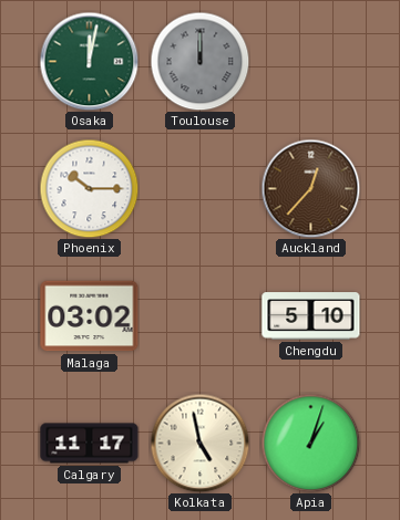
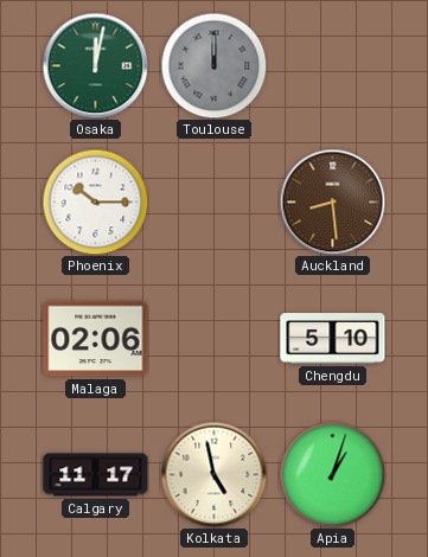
Auckland: 12:37 -> 8:29
Malaga: 03:02 -> 02:06
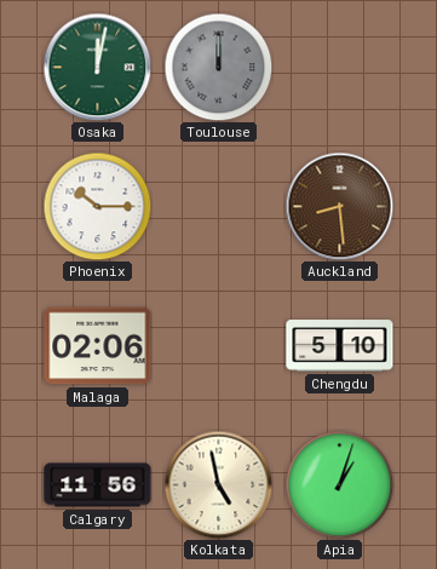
Calgary: 11:17 -> 11:56
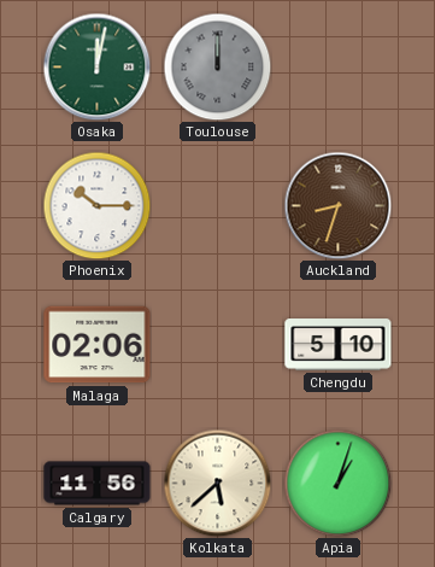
Auckland: 8:29 -> 8:33
Kolkata: 4:58 -> 5:38
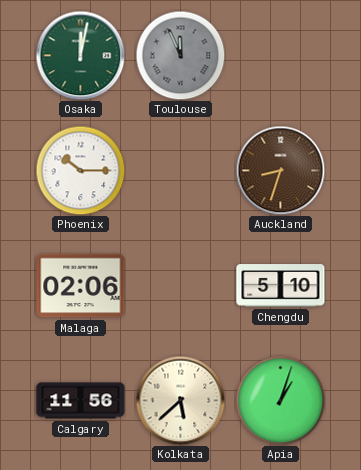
Toulouse: 12:00 -> 11:56
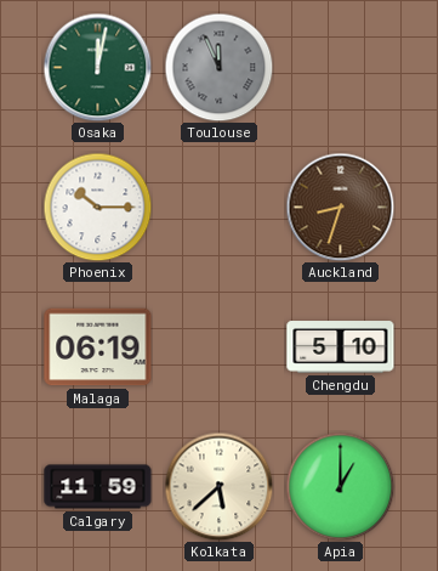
Malaga: 02:06 -> 06:19
Calgary: 11:56 -> 11:59
Apia: 1:03 -> 1:00
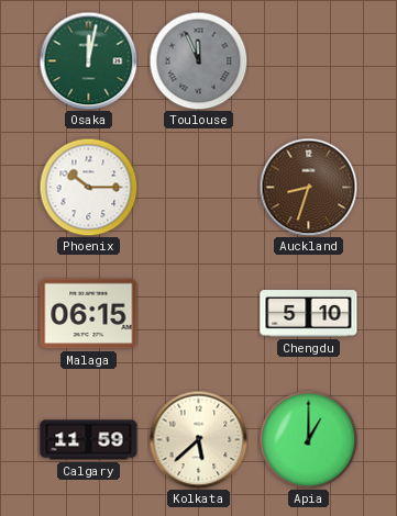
Malaga: 06:19 -> 06:15
